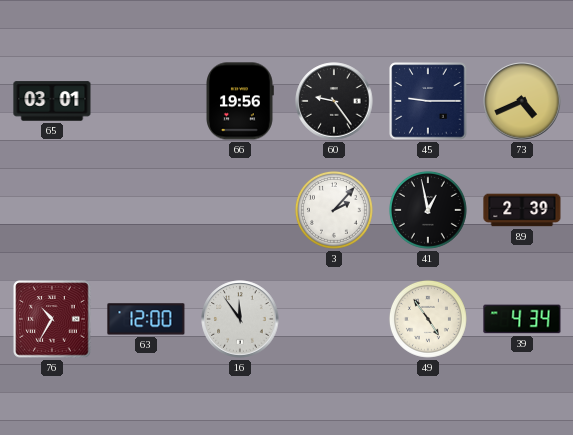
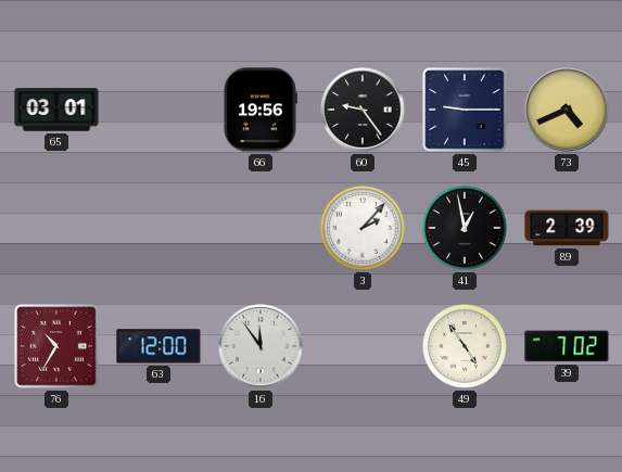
39: 4:34 -> 7:02
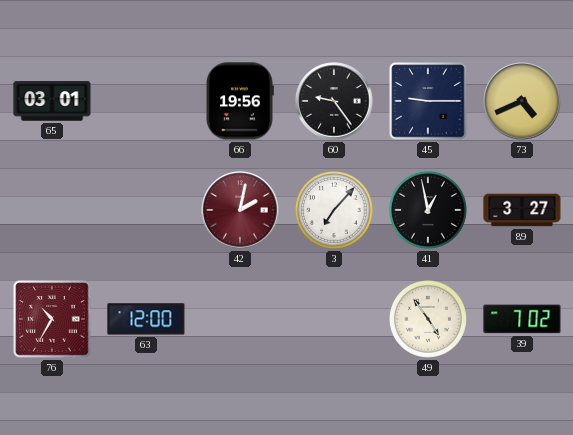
42: none -> 2:02
3: 2:07 -> 7:07
89: 2:39 -> 3:27
16: 11:54 -> none
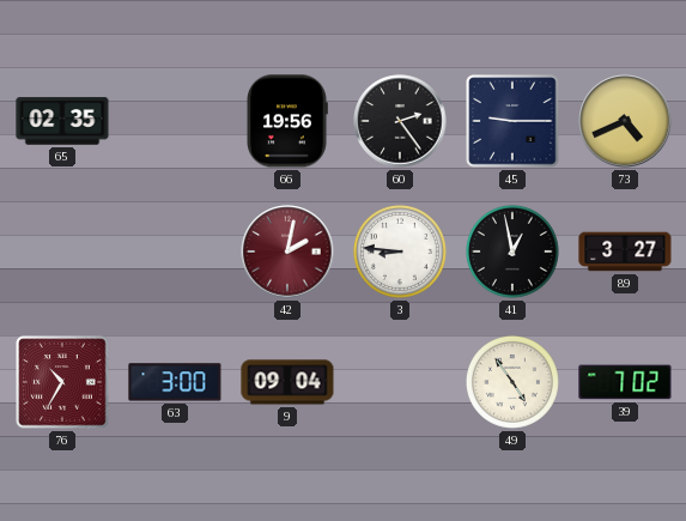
65: 03:01 -> 02:35
60: 9:24 -> 2:24
3: 7:07 -> 8:46
63: 12:00 -> 3:00
9: none -> 09:04
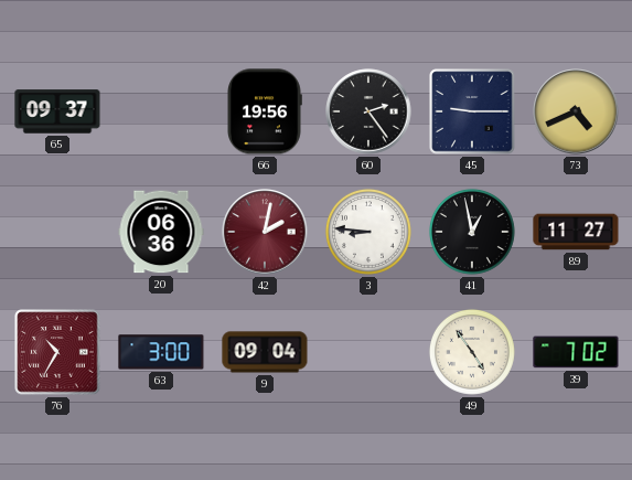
65: 02:35 -> 09:37
20: none -> 06:36
89: 3:27 -> 11:27
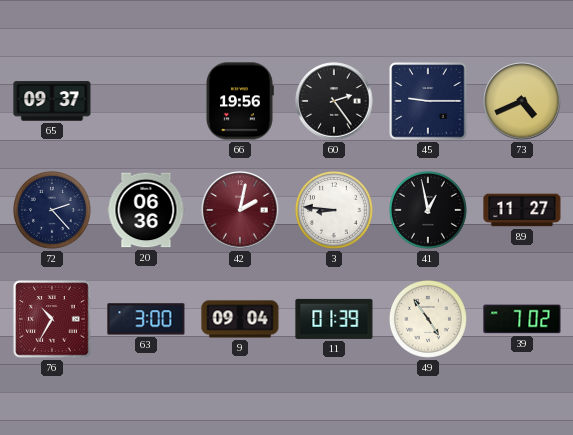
72: none -> 2:23
11: none -> 01:39
